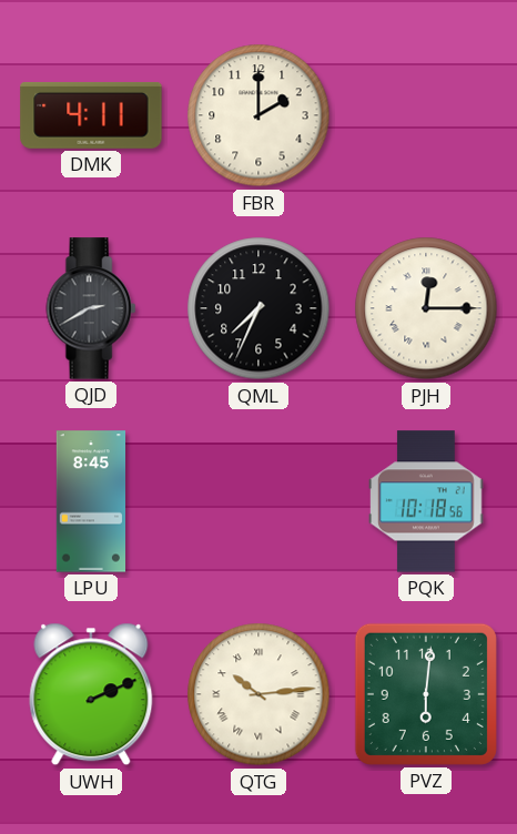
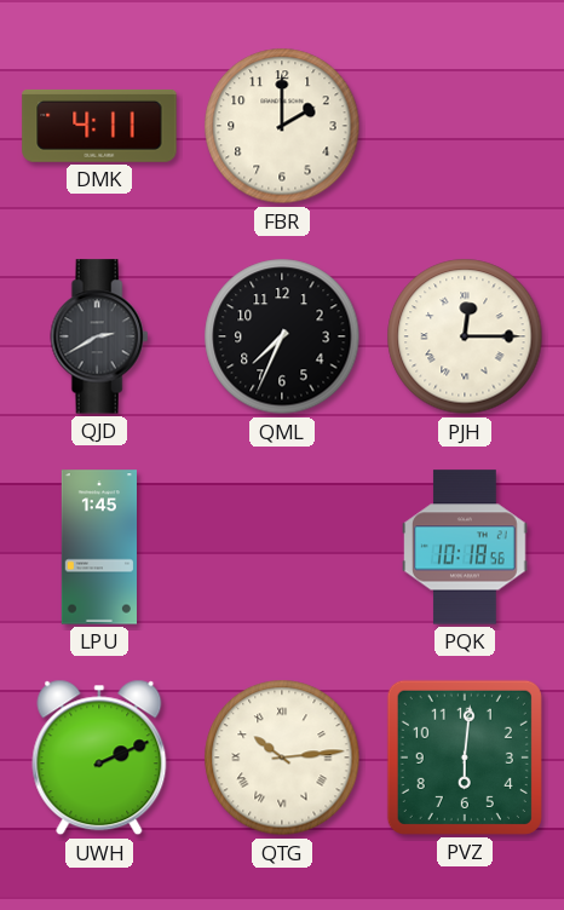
LPU: 8:45 -> 1:45
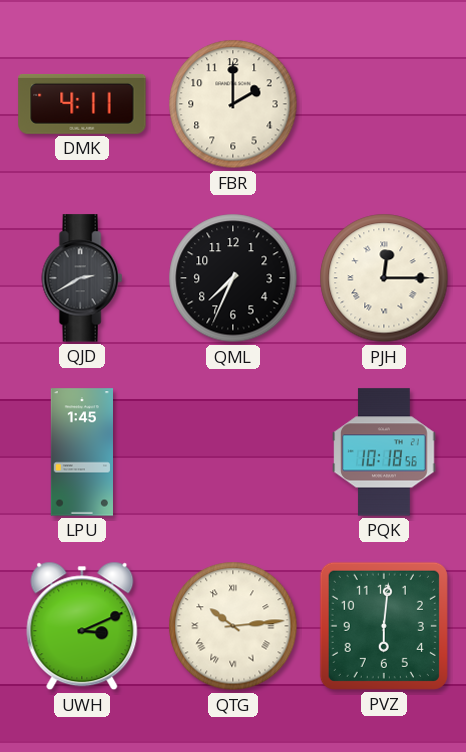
UWH: 2:11 -> 3:11
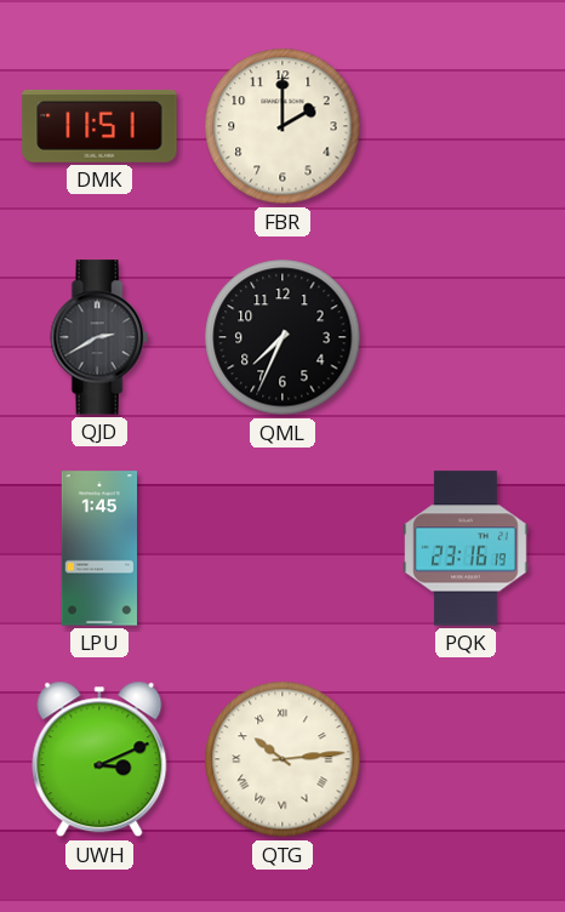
DMK: 4:11 -> 11:51
PJH: 12:15 -> none
PQK: 10:18 -> 23:16
PVZ: 6:01 -> none
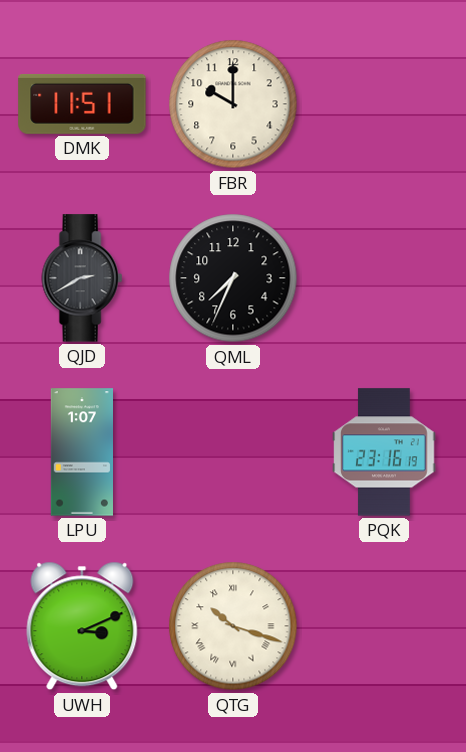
FBR: 2:00 -> 10:00
LPU: 1:45 -> 1:07
QTG: 10:14 -> 10:18
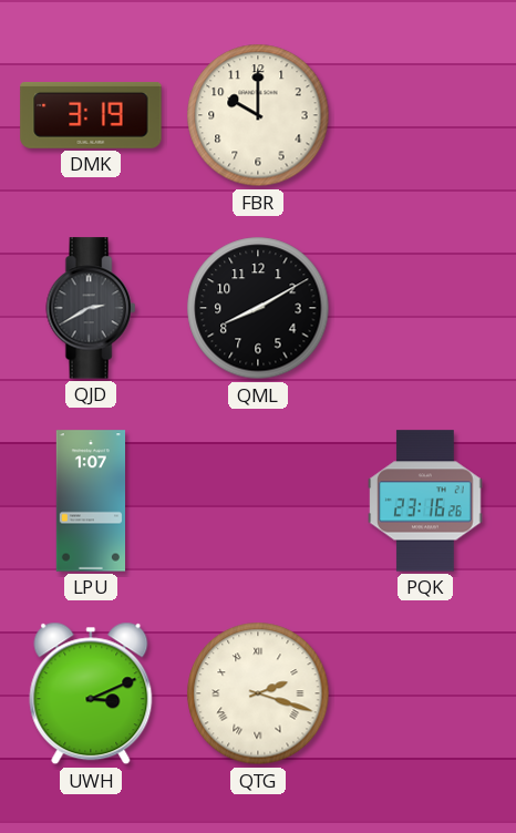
DMK: 11:51 -> 3:19
QML: 7:34 -> 8:10
PQK: 23:16:19 -> 23:16:26
QTG: 10:18 -> 2:18
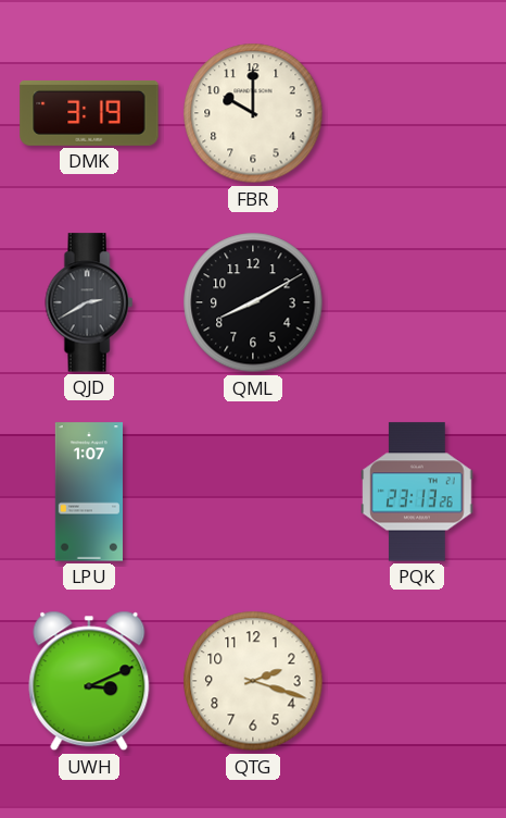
PQK: 23:16 -> 23:13
QTG numerals: Roman -> Arabic
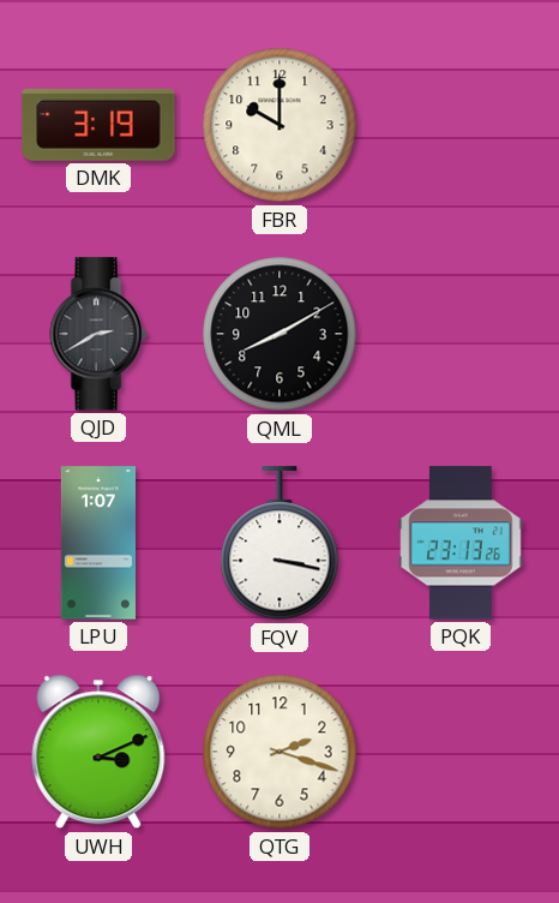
FQV: none -> 3:17
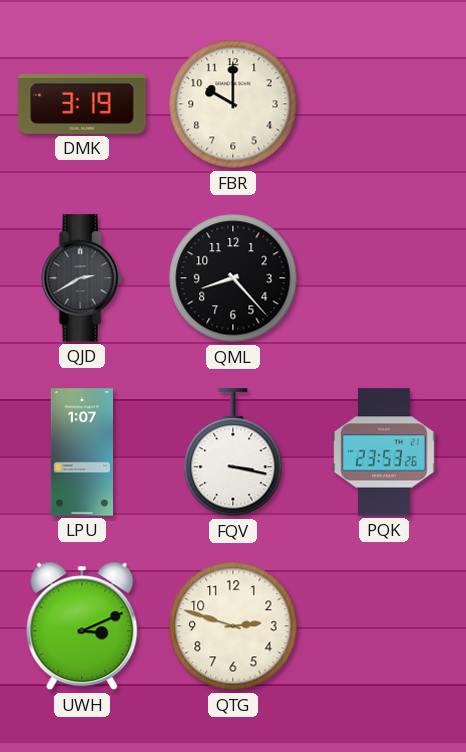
QML: 8:10 -> 8:23
PQK: 23:13 -> 23:53
QTG: 2:18 -> 2:48
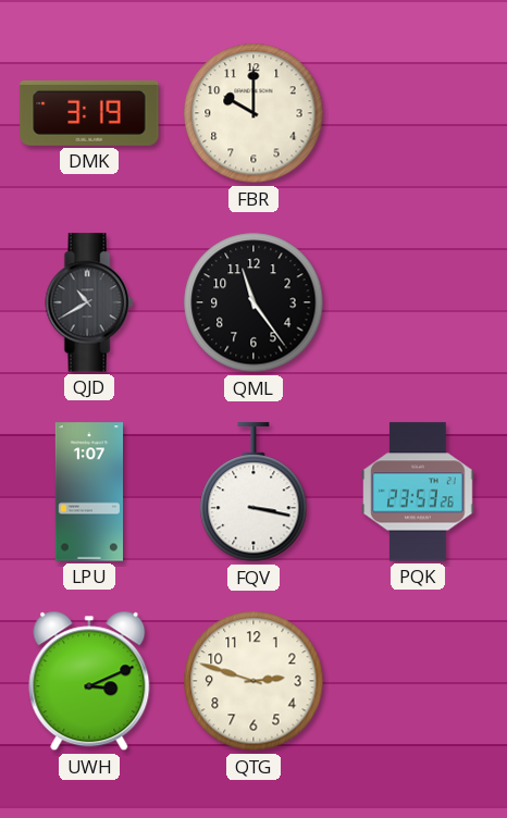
QJD: 2:40 -> 10:40
QML: 8:23 -> 11:24
